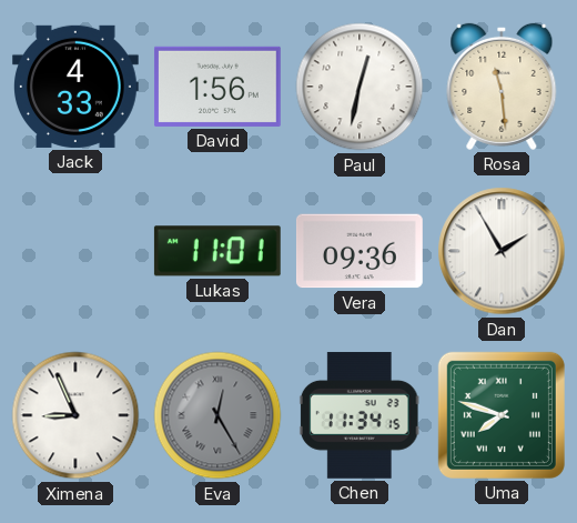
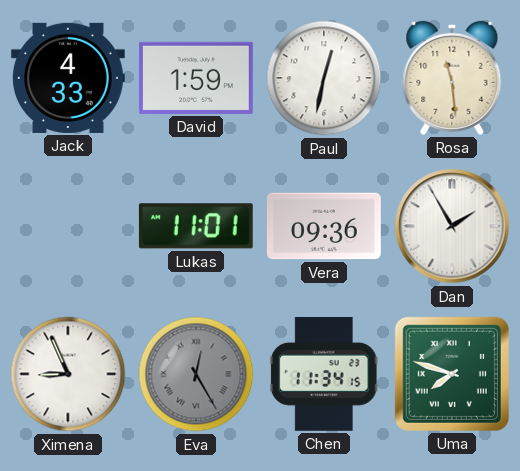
David: 1:56 -> 1:59
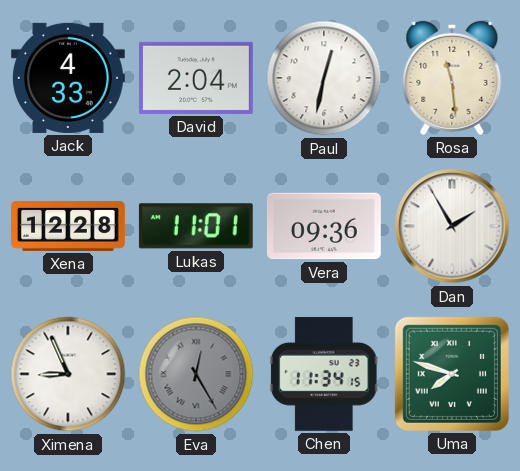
David: 1:59 -> 2:04
Xena: none -> 12:28
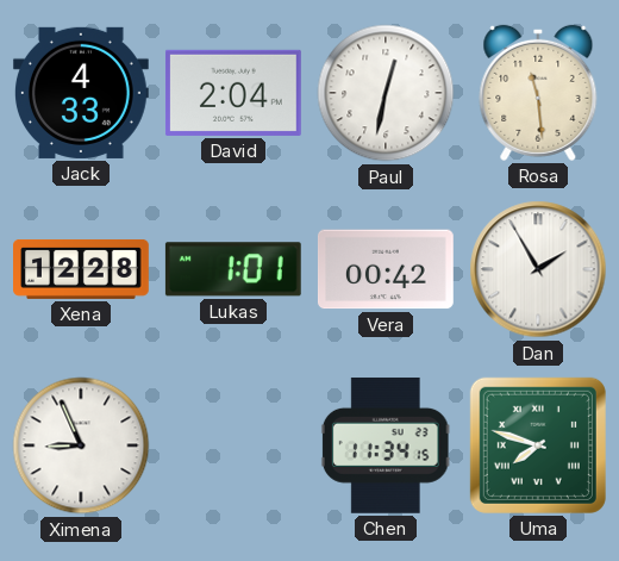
Lukas: 11:01 -> 1:01
Vera: 09:36 -> 00:42
Eva: 12:25 -> none
